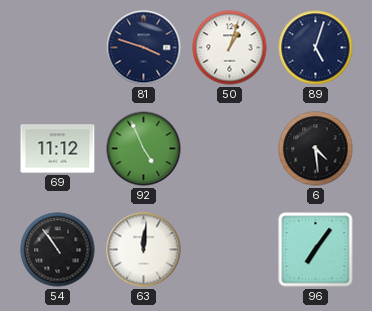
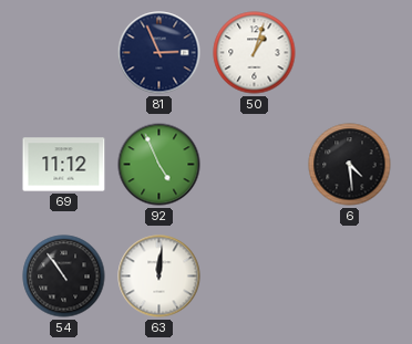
81: 3:48 -> 2:56
89: 5:03 -> none
96: 7:06 -> none
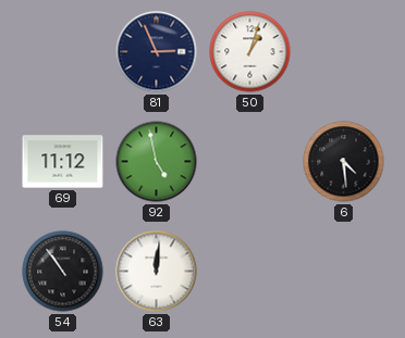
92: 4:56 -> 4:58
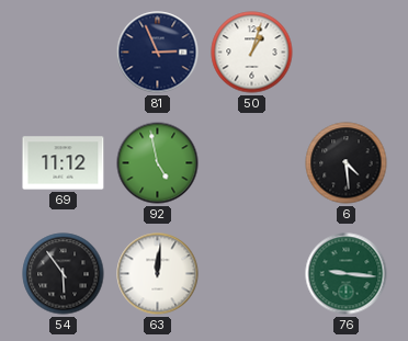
54: 10:54 -> 5:54
76: none -> 9:16
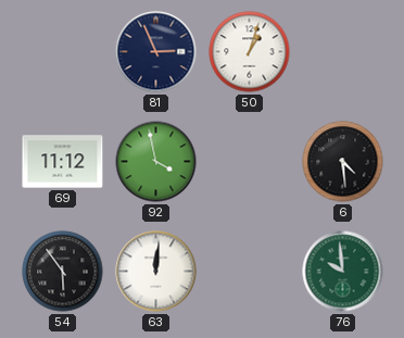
92: 4:58 -> 3:58
76: 9:16 -> 9:59
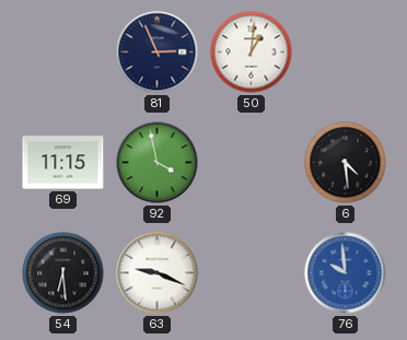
50: 1:03 -> 1:01
69: 11:12 -> 11:15
54: 5:54 -> 6:29
63: 12:01 -> 9:19
76 dial: green -> blue
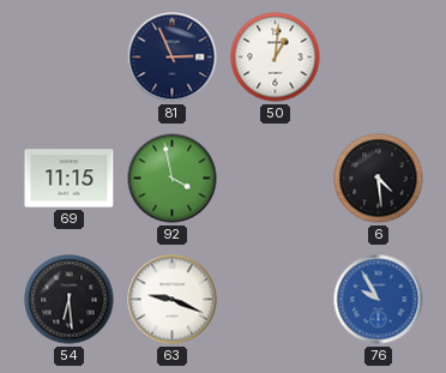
76: 9:59 -> 9:55
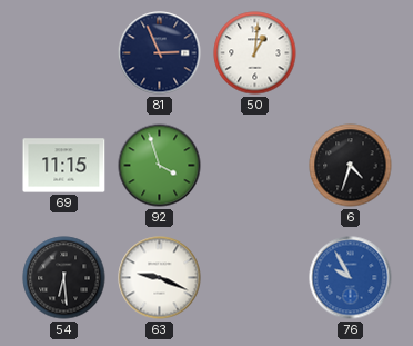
92: 3:58 -> 3:57
6: 4:29 -> 4:33
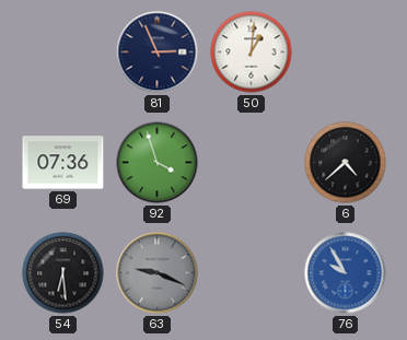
69: 11:15 -> 07:36
6: 4:33 -> 4:38
63 dial: white -> grey
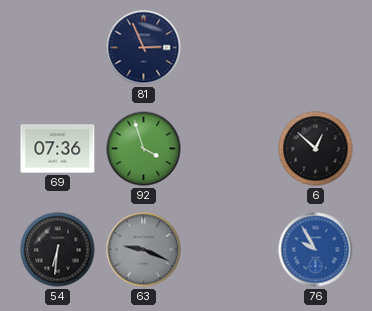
50: 1:01 -> none
6: 4:38 -> 12:52
54: 6:29 -> 6:31
